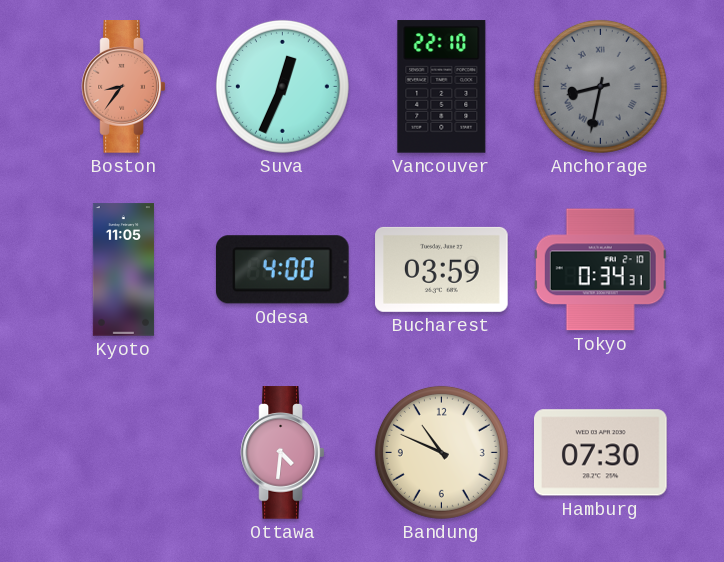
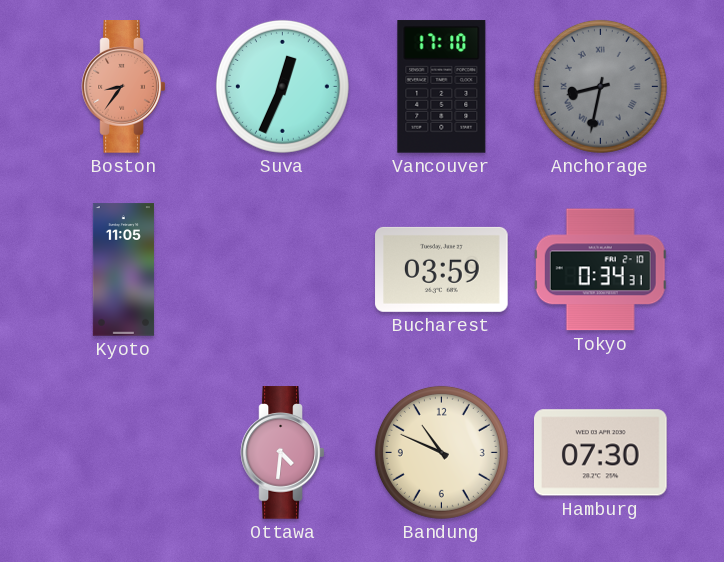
Vancouver: 22:10 -> 17:10
Odesa: 4:00 -> none
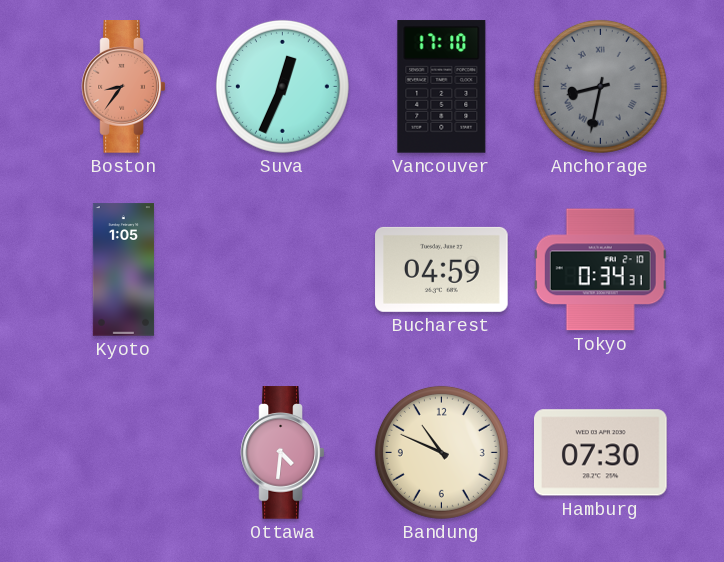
Kyoto: 11:05 -> 1:05
Bucharest: 03:59 -> 04:59
